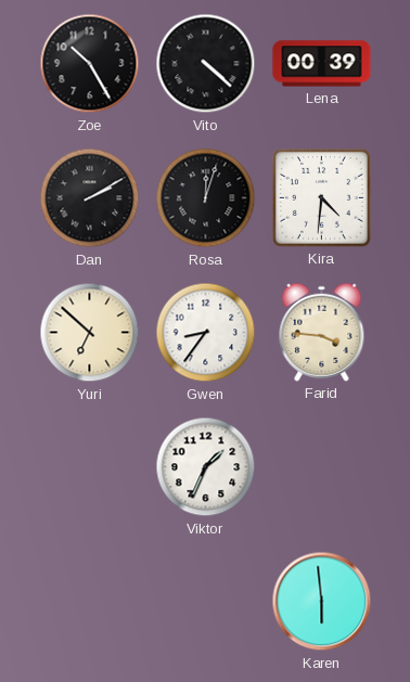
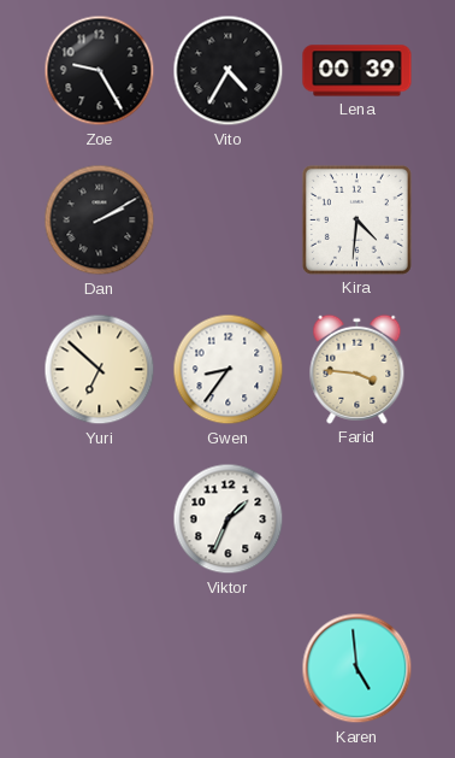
Zoe: 10:25 -> 9:25
Vito: 4:22 -> 4:35
Rosa: 12:03 -> none
Karen: 5:59 -> 4:59
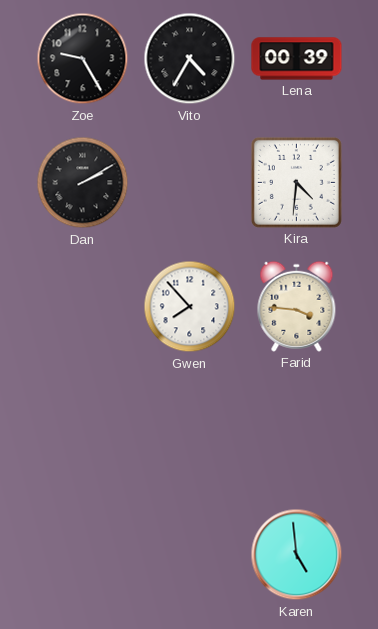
Yuri: 6:52 -> none
Gwen: 8:36 -> 7:53
Viktor: 1:34 -> none
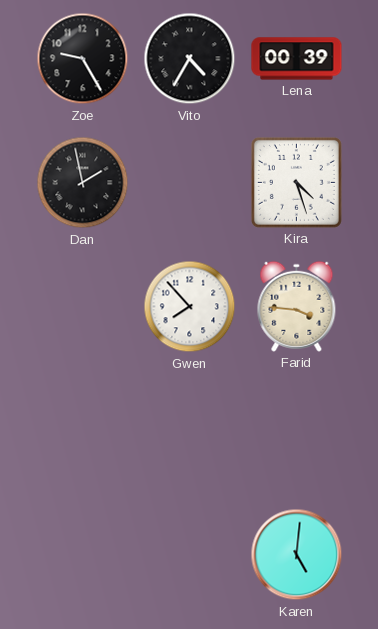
Dan: 2:10 -> 1:58
Kira: 4:31 -> 4:27
Karen: 4:59 -> 5:01
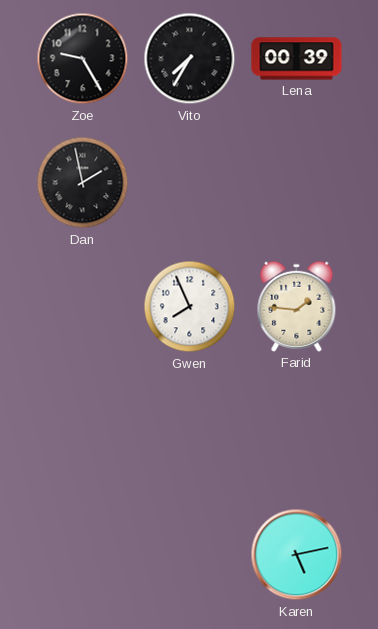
Vito: 4:35 -> 7:35
Kira: 4:27 -> none
Gwen: 7:53 -> 7:56
Farid: 3:46 -> 1:46
Karen: 5:01 -> 5:13
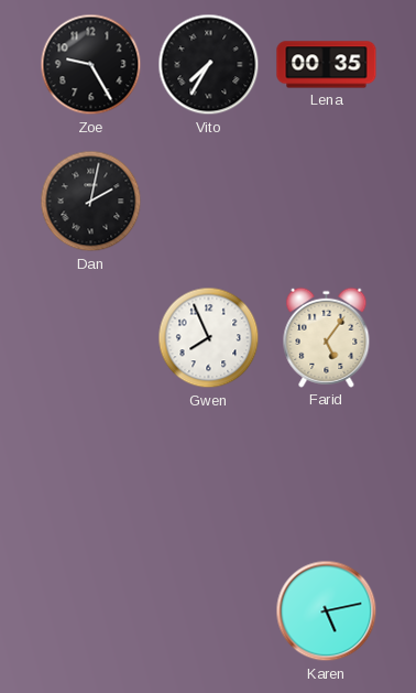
Lena: 00:39 -> 00:35
Dan: 1:58 -> 2:02
Farid: 1:46 -> 5:06
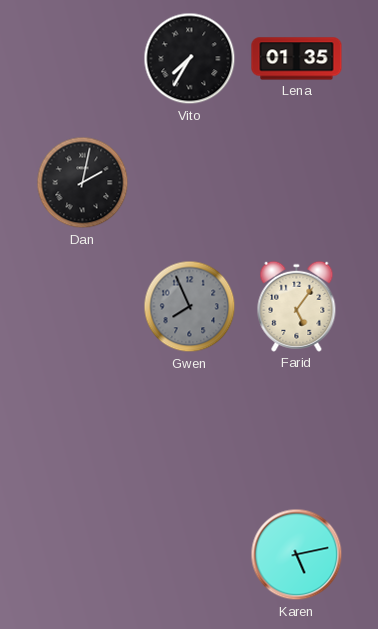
Zoe: 9:25 -> none
Lena: 00:35 -> 01:35
Gwen dial: white -> grey
